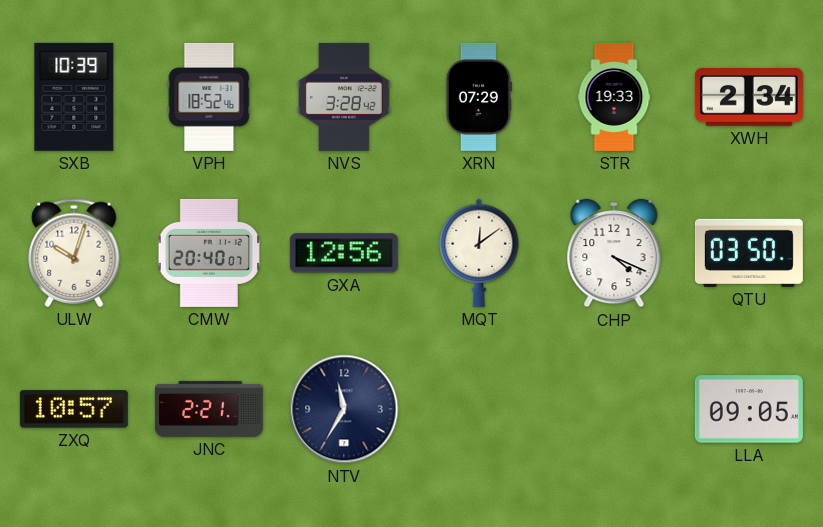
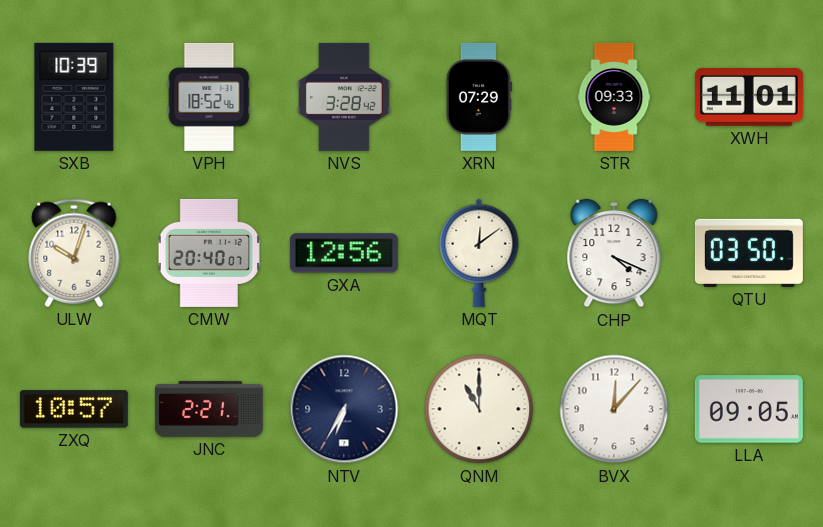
STR: 19:33 -> 09:33
XWH: 2:34 -> 11:01
NTV: 11:35 -> 6:35
QNM: none -> 11:00
BVX: none -> 12:07
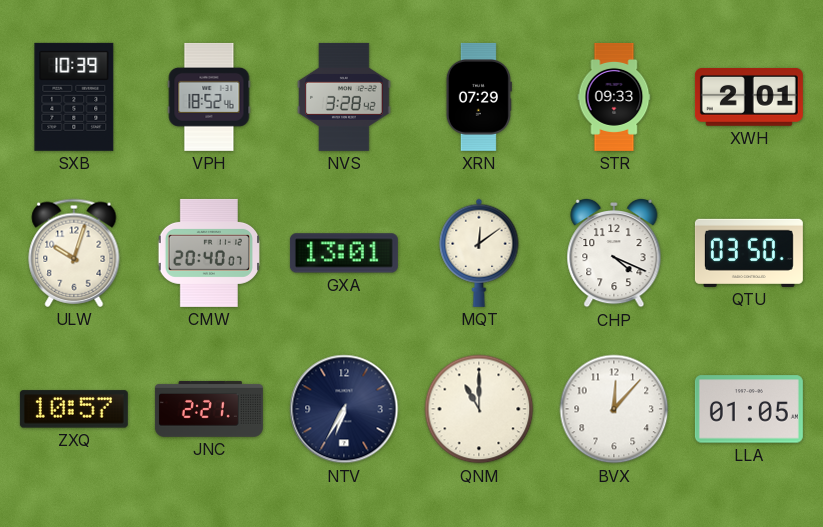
XWH: 11:01 -> 2:01
GXA: 12:56 -> 13:01
LLA: 09:05 -> 01:05
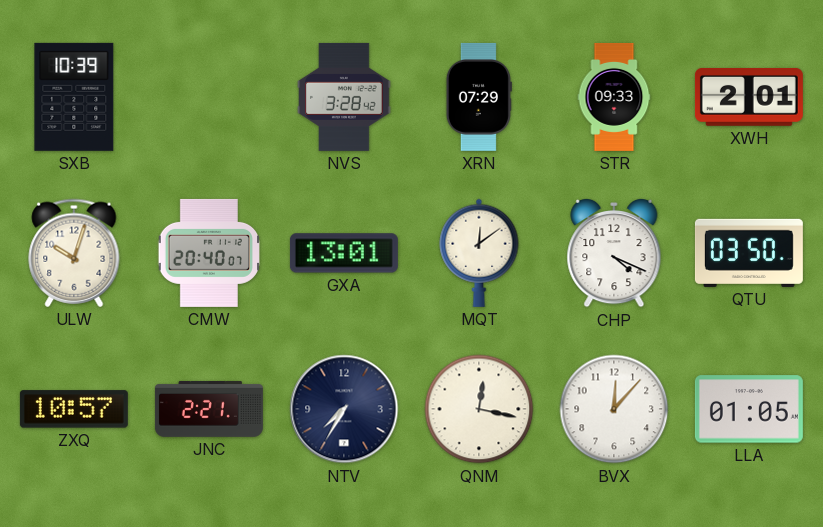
VPH: 18:52 -> none
NTV: 6:35 -> 7:35
QNM: 11:00 -> 12:17
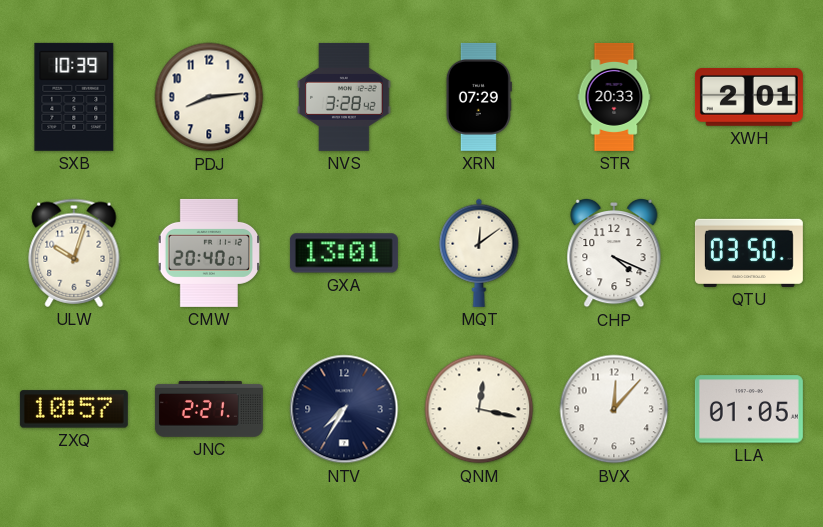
PDJ: none -> 8:14
STR: 09:33 -> 20:33
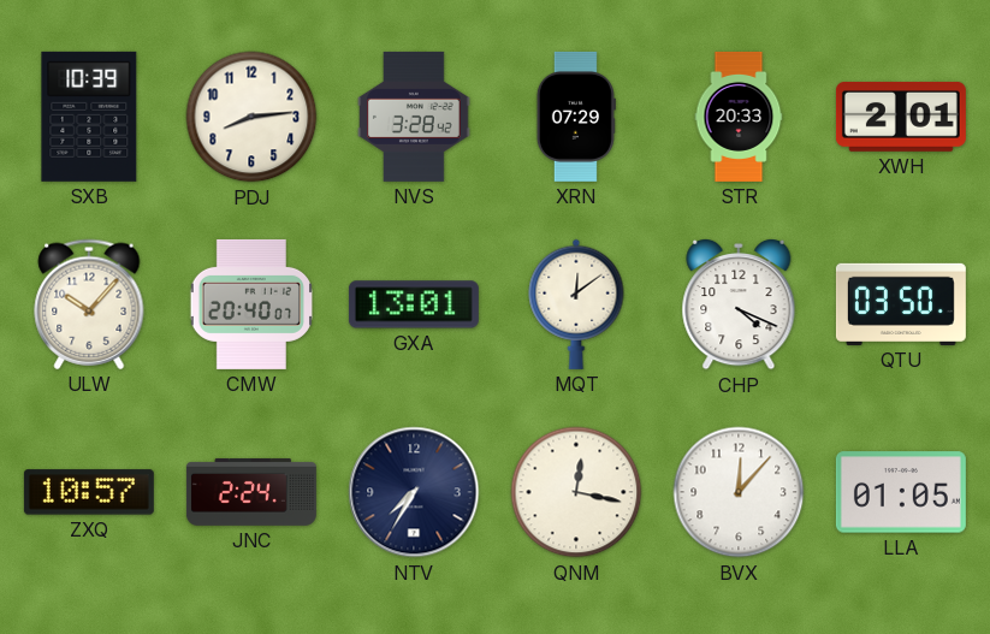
ULW: 10:03 -> 10:07
JNC: 2:21 -> 2:24
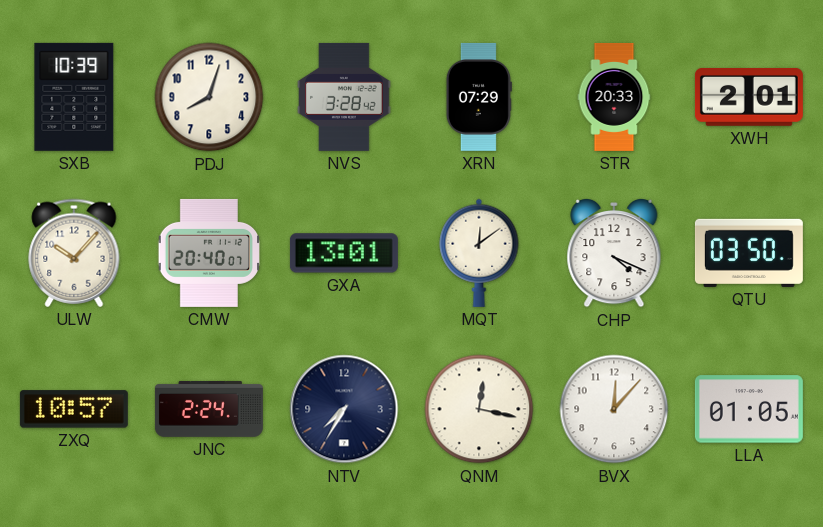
PDJ: 8:14 -> 8:03
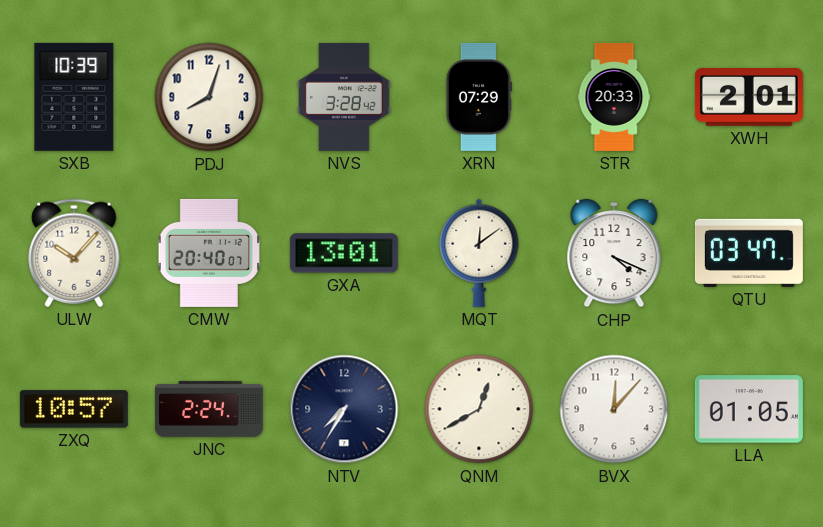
QTU: 03:50 -> 03:47
QNM: 12:17 -> 12:40
